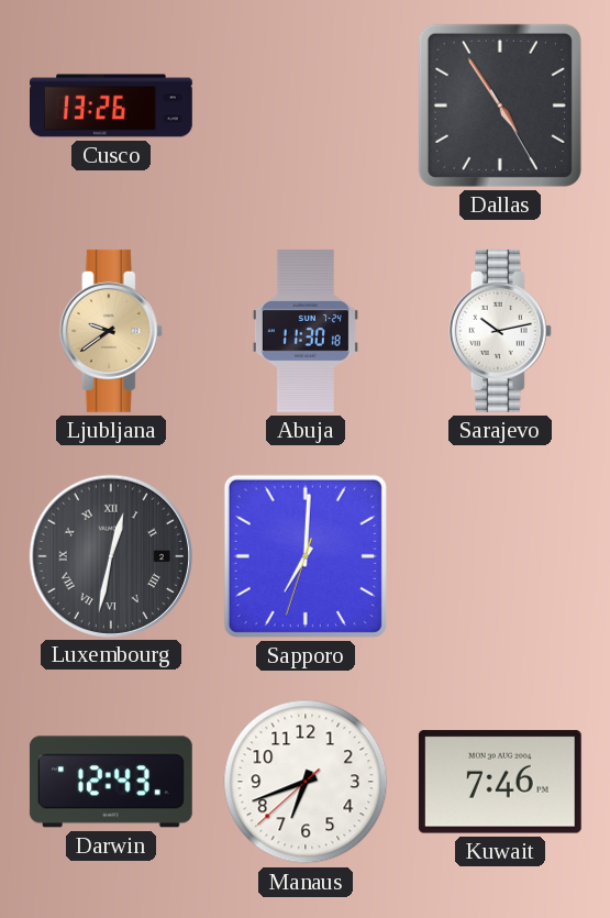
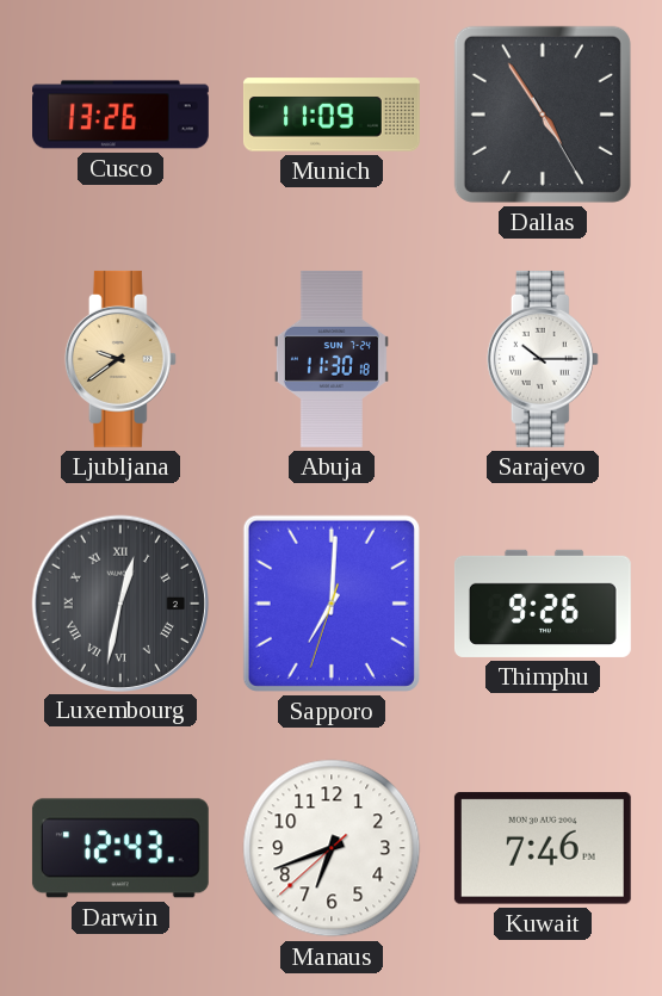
Munich: none -> 11:09
Sarajevo: 10:13 -> 10:15
Thimphu: none -> 9:26
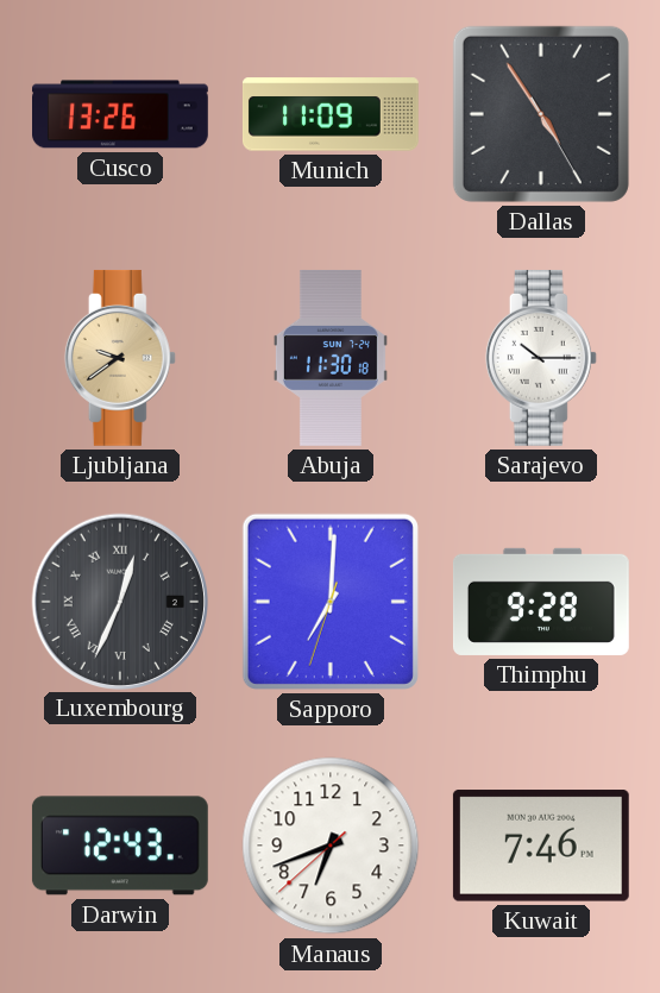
Luxembourg: 12:32 -> 12:34
Thimphu: 9:26 -> 9:28
